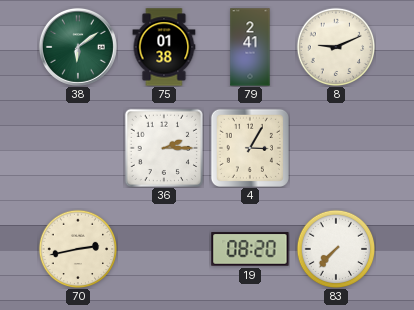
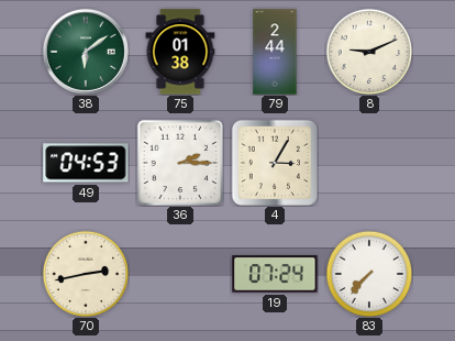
79: 2:41 -> 2:44
49: none -> 04:53
19: 08:20 -> 07:24
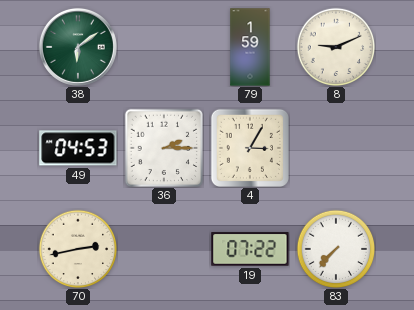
75: 01:38 -> none
79: 2:44 -> 1:59
19: 07:24 -> 07:22
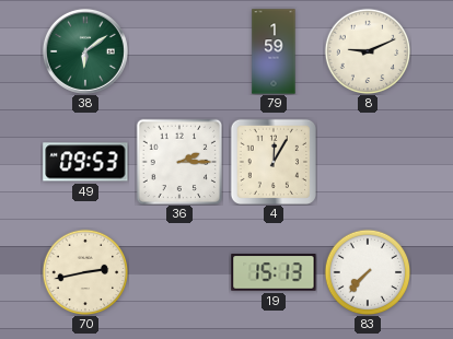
49: 04:53 -> 09:53
4: 3:05 -> 12:05
19: 07:22 -> 15:13
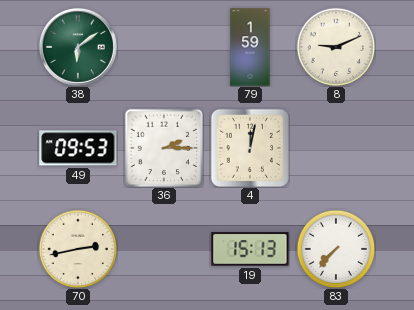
4: 12:05 -> 12:02
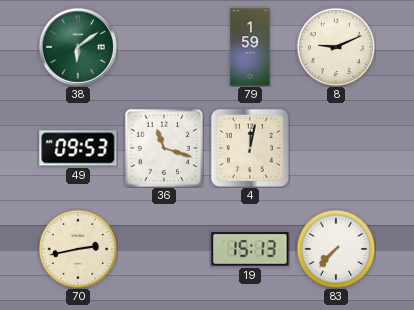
36: 2:15 -> 11:18
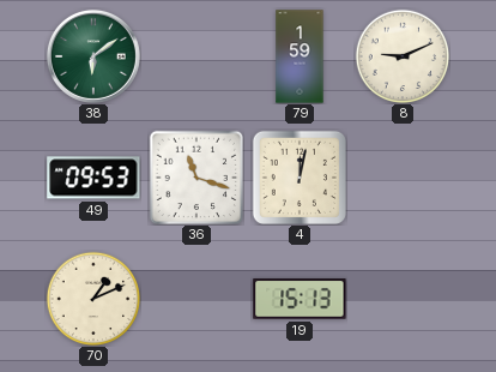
70: 2:43 -> 1:11
83: 7:37 -> none
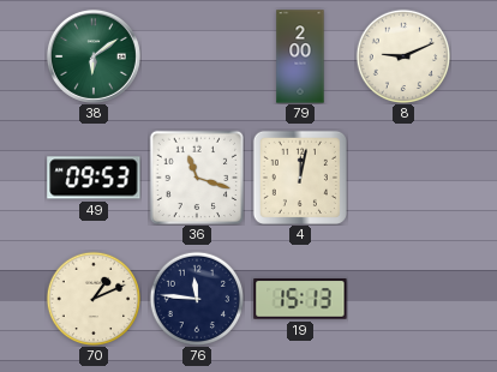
79: 1:59 -> 2:00
76: none -> 11:46
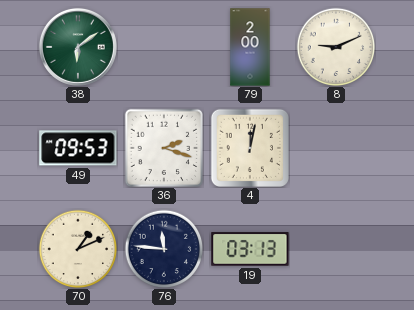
36: 11:18 -> 2:18
19: 15:13 -> 03:13
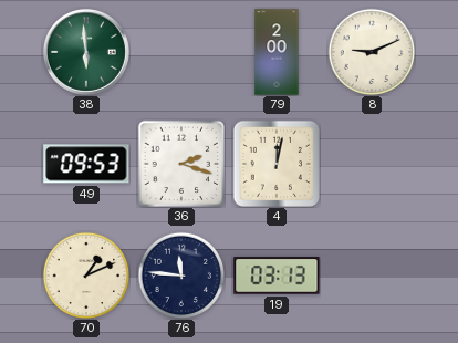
38: 6:09 -> 5:59
